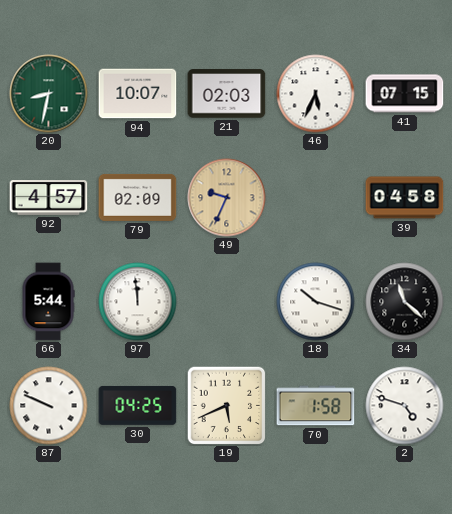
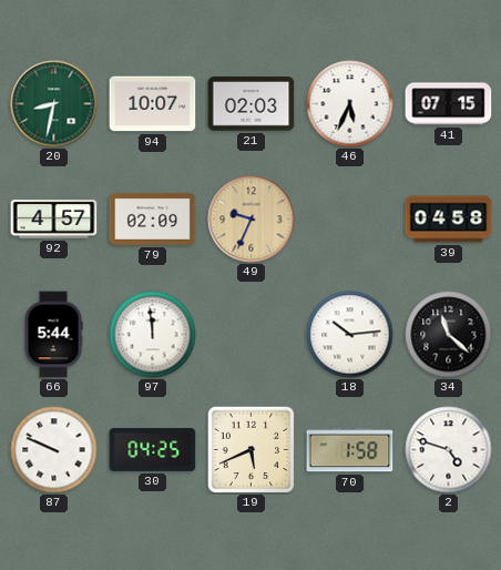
18: 10:18 -> 10:14
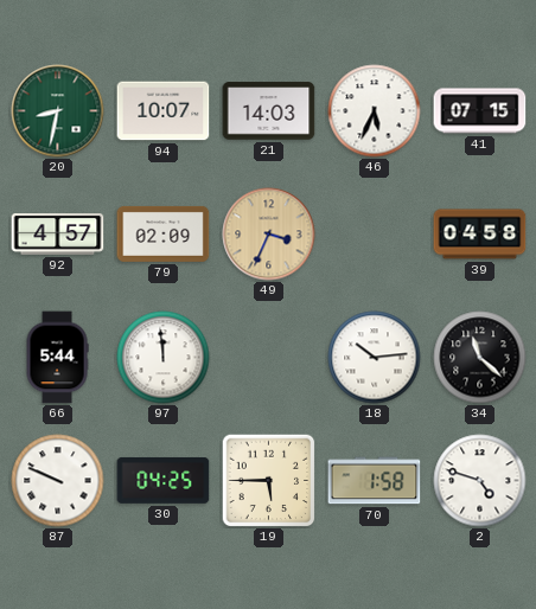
21: 02:03 -> 14:03
49: 9:34 -> 3:34
19: 5:41 -> 5:45
